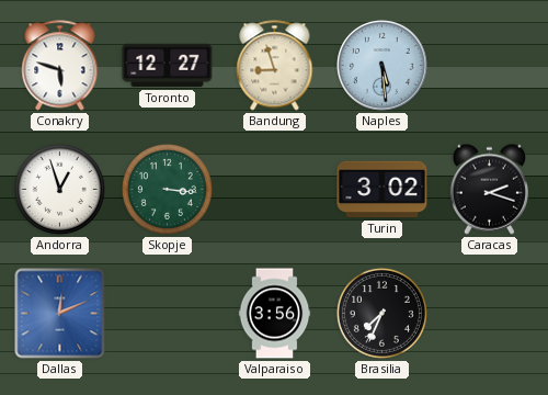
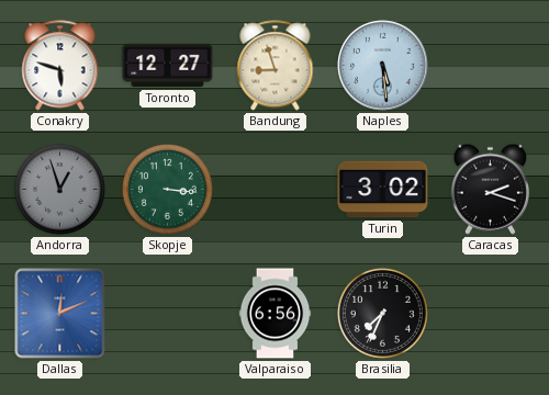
Andorra dial: white -> grey
Valparaiso: 3:56 -> 6:56
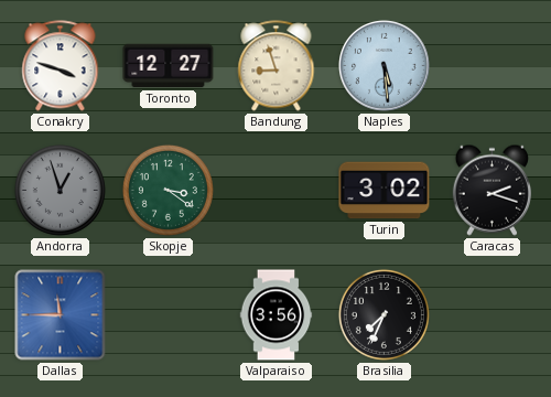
Conakry: 5:48 -> 3:48
Skopje: 3:16 -> 3:21
Dallas: 12:11 -> 11:45
Valparaiso: 6:56 -> 3:56
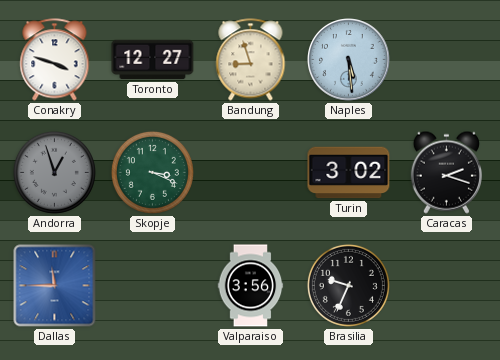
Skopje: 3:21 -> 3:19
Brasilia: 7:34 -> 9:34
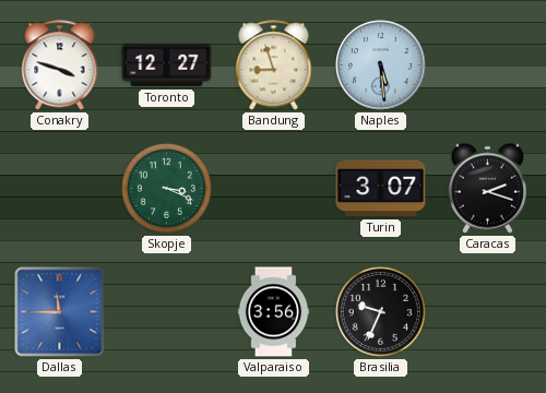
Andorra: 12:57 -> none
Turin: 3:02 -> 3:07
